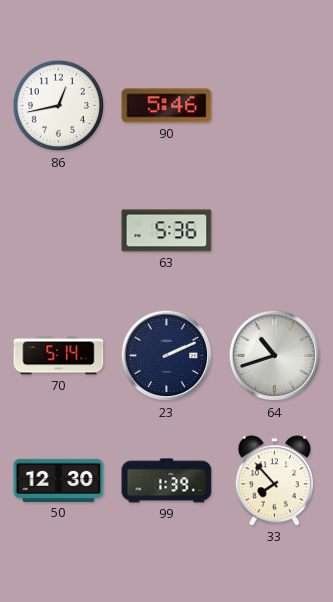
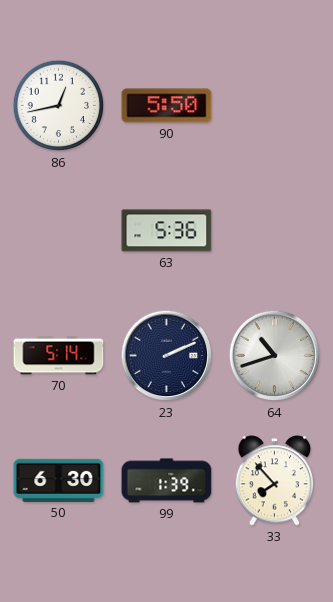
90: 5:46 -> 5:50
50: 12:30 -> 6:30
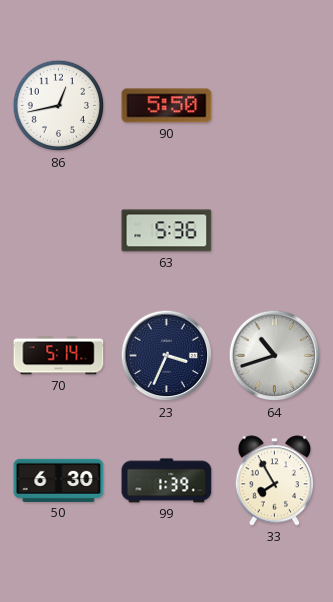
23: 2:11 -> 3:34
33: 7:53 -> 7:55
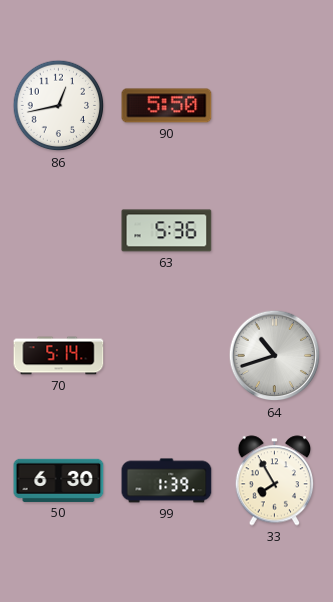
23: 3:34 -> none
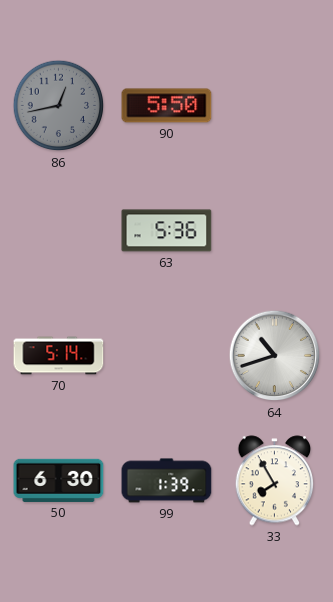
86 dial: white -> grey
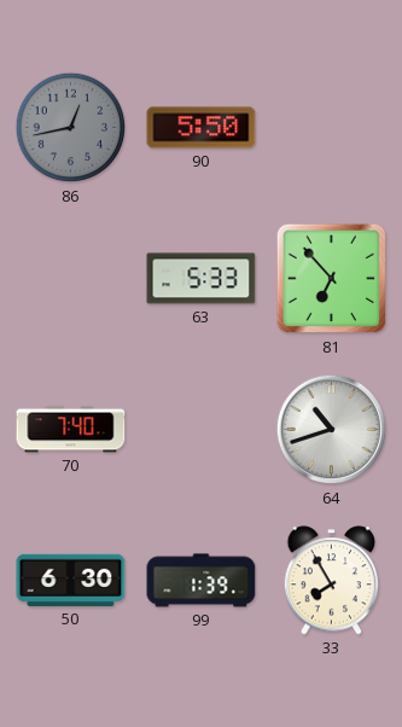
63: 5:36 -> 5:33
81: none -> 6:53
70: 5:14 -> 7:40
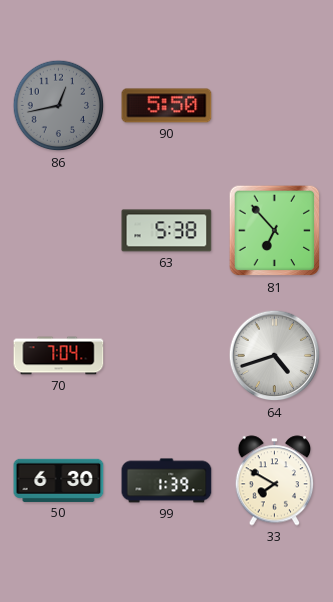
63: 5:33 -> 5:38
70: 7:40 -> 7:04
64: 10:42 -> 4:42
33: 7:55 -> 7:50
